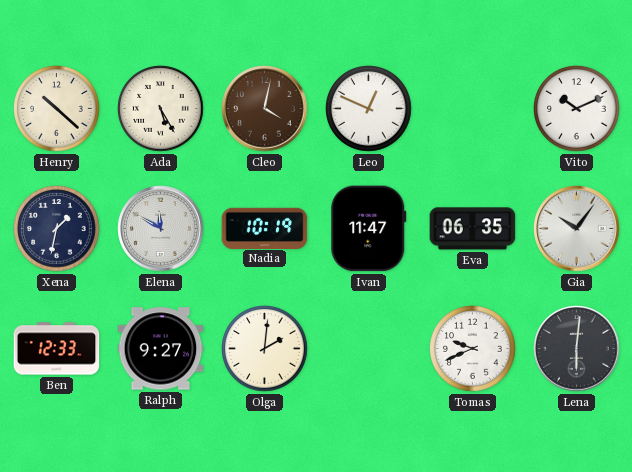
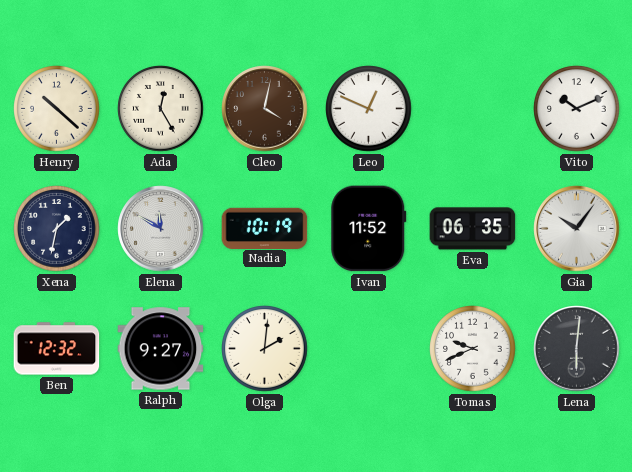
Ada: 5:25 -> 12:25
Ivan: 11:47 -> 11:52
Ben: 12:33 -> 12:32
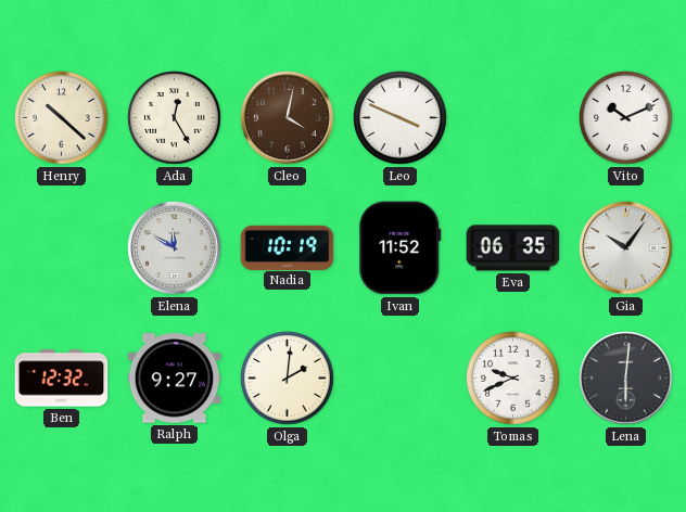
Leo: 12:49 -> 3:49
Xena: 1:32 -> none
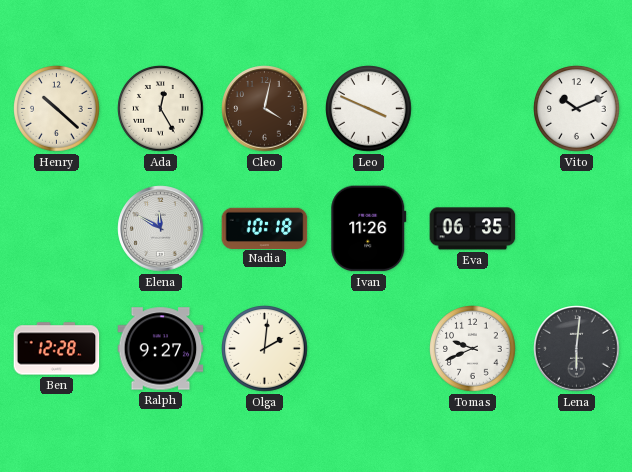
Nadia: 10:19 -> 10:18
Ivan: 11:52 -> 11:26
Gia: 10:06 -> none
Ben: 12:32 -> 12:28
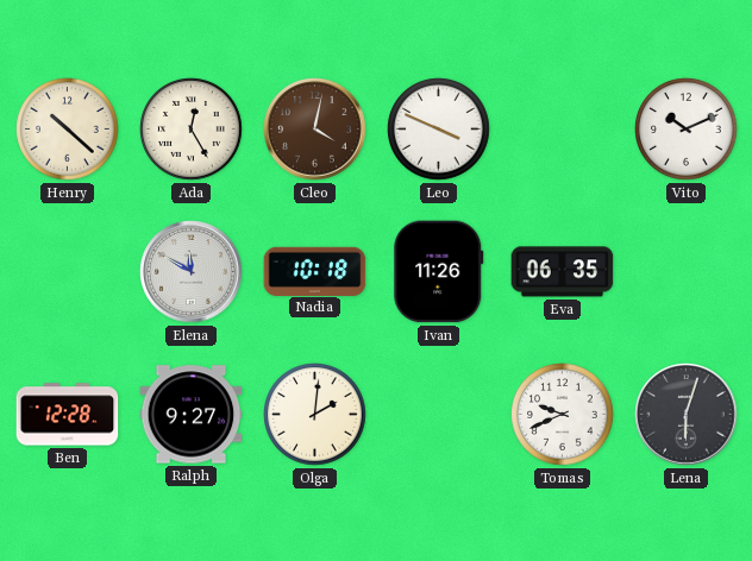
Lena: 6:01 -> 6:03
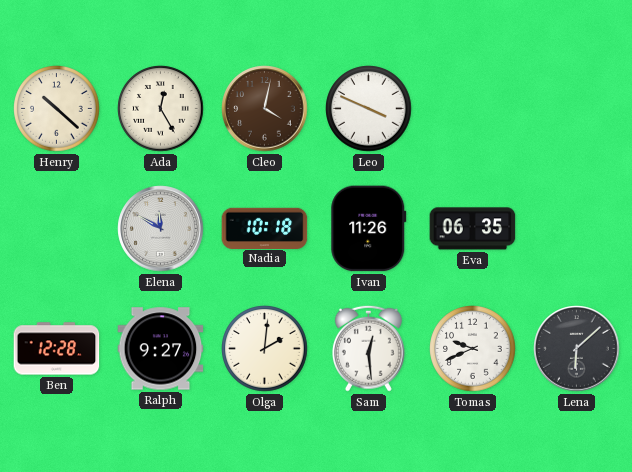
Vito: 10:11 -> none
Sam: none -> 12:29
Lena: 6:03 -> 6:08
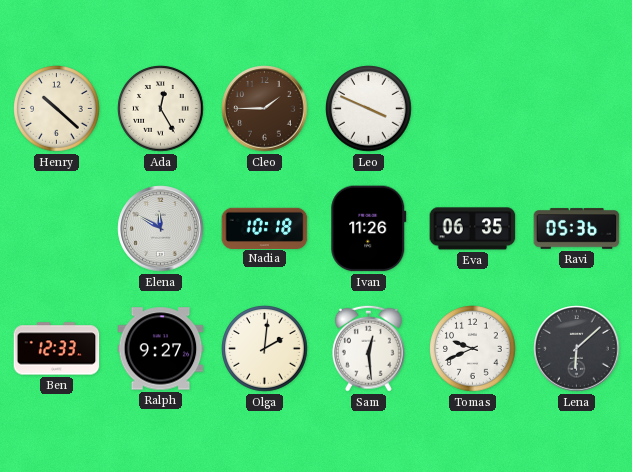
Cleo: 4:02 -> 1:45
Ravi: none -> 05:36
Ben: 12:28 -> 12:33
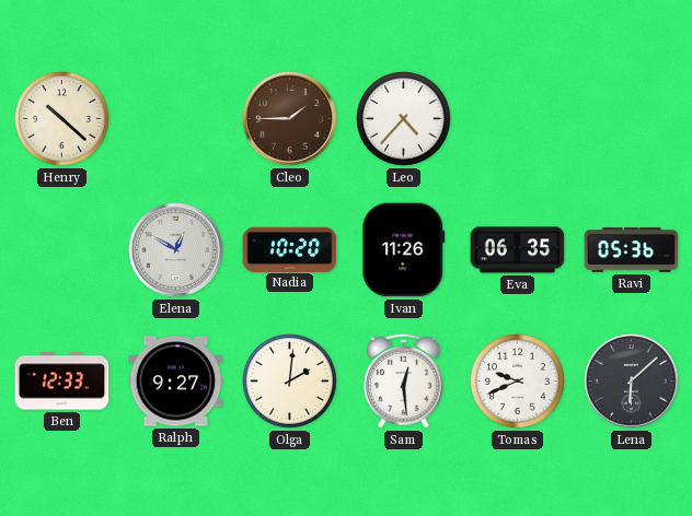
Ada: 12:25 -> none
Leo: 3:49 -> 4:37
Elena: 11:50 -> 12:50
Nadia: 10:18 -> 10:20
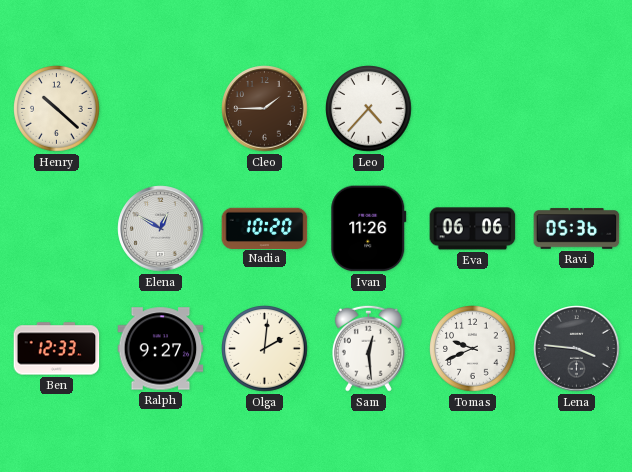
Eva: 06:35 -> 06:06
Lena: 6:08 -> 3:46
